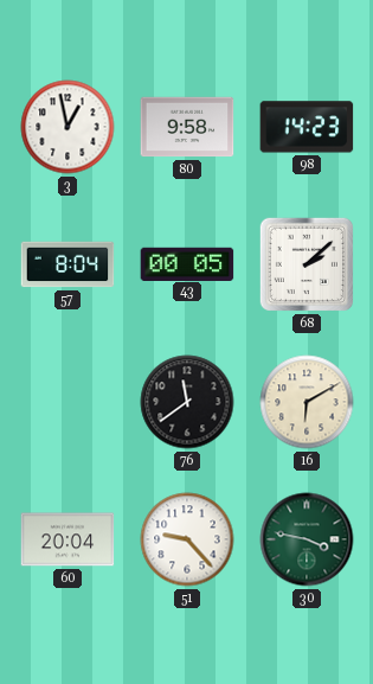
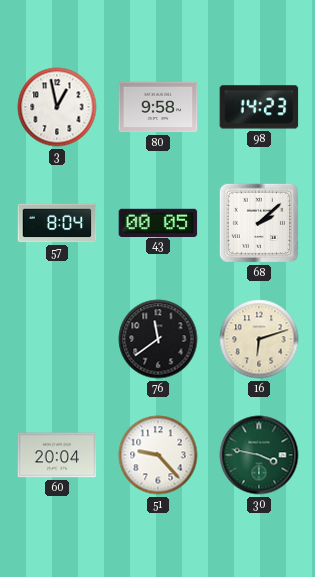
16: 6:10 -> 6:12
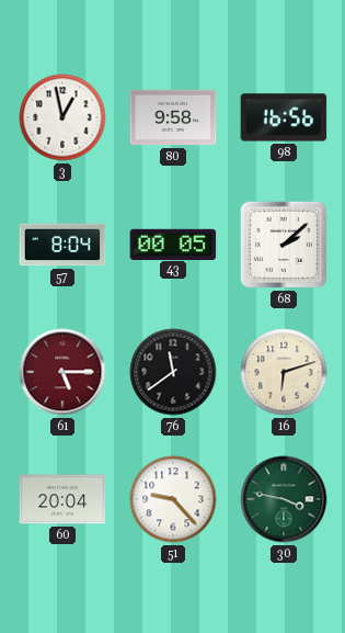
98: 14:23 -> 16:56
61: none -> 5:15
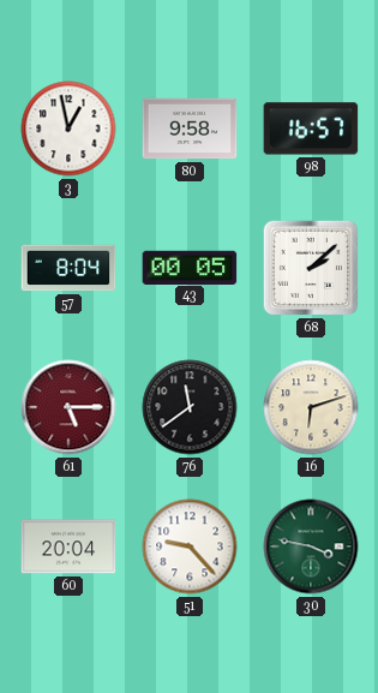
98: 16:56 -> 16:57
